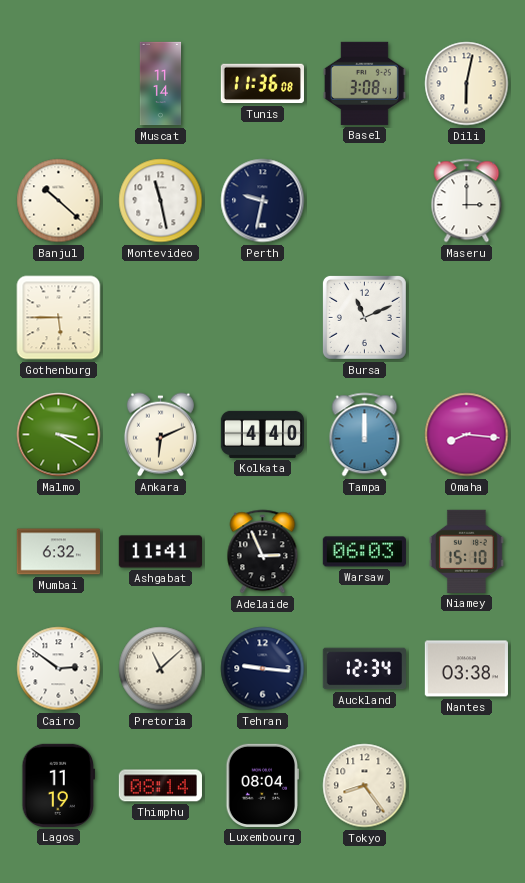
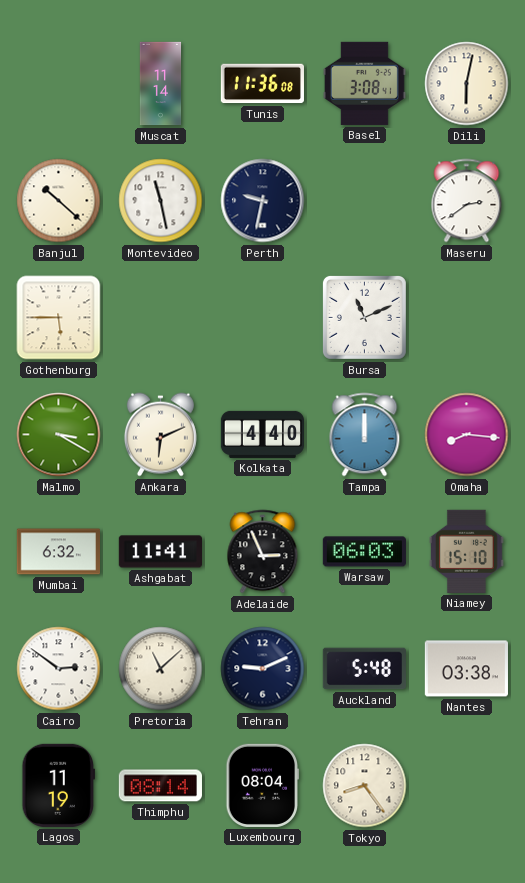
Maseru: 3:00 -> 2:39
Tehran: 9:16 -> 9:11
Auckland: 12:34 -> 5:48
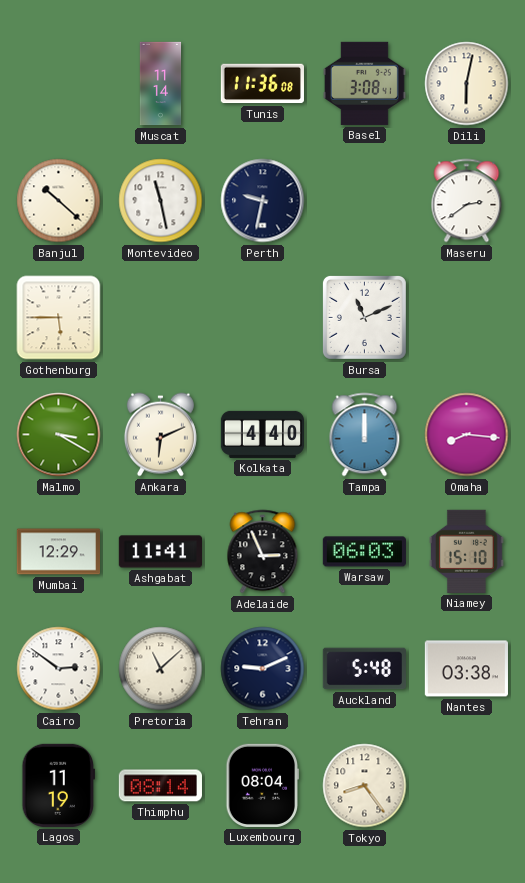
Mumbai: 6:32 -> 12:29
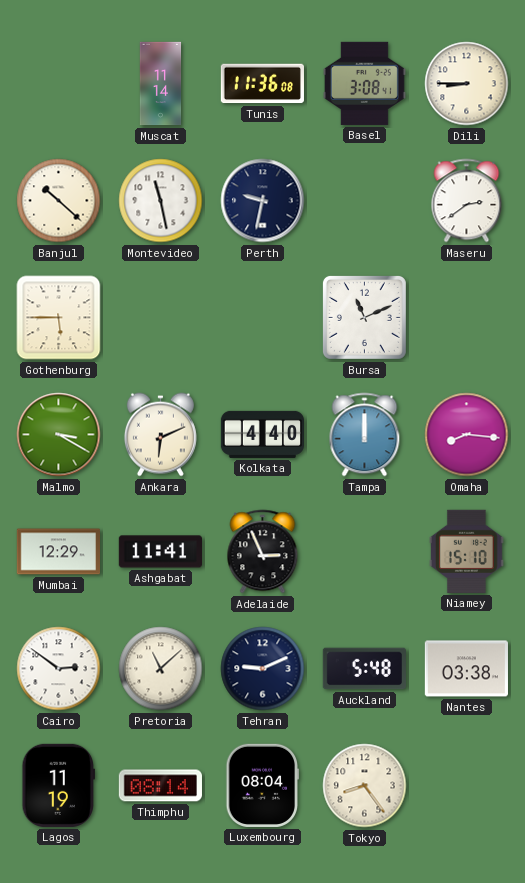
Dili: 6:02 -> 8:45
Warsaw: 06:03 -> none
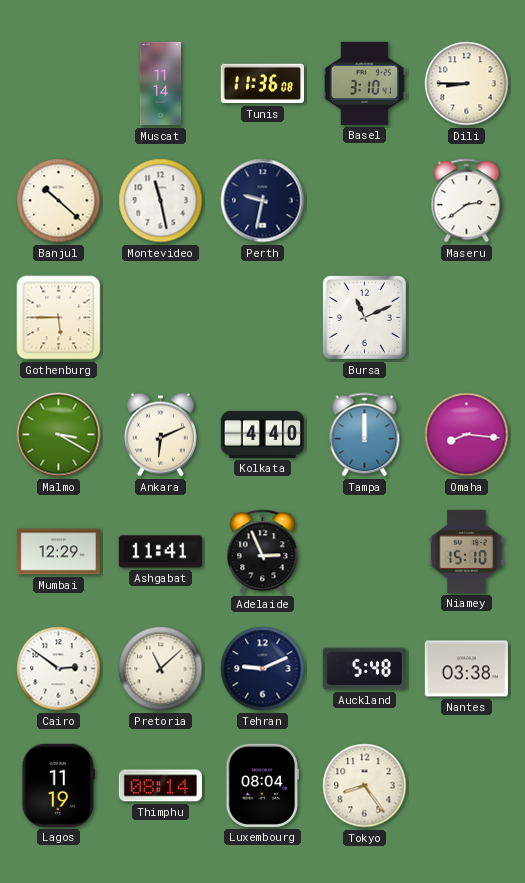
Basel: 3:08 -> 3:10
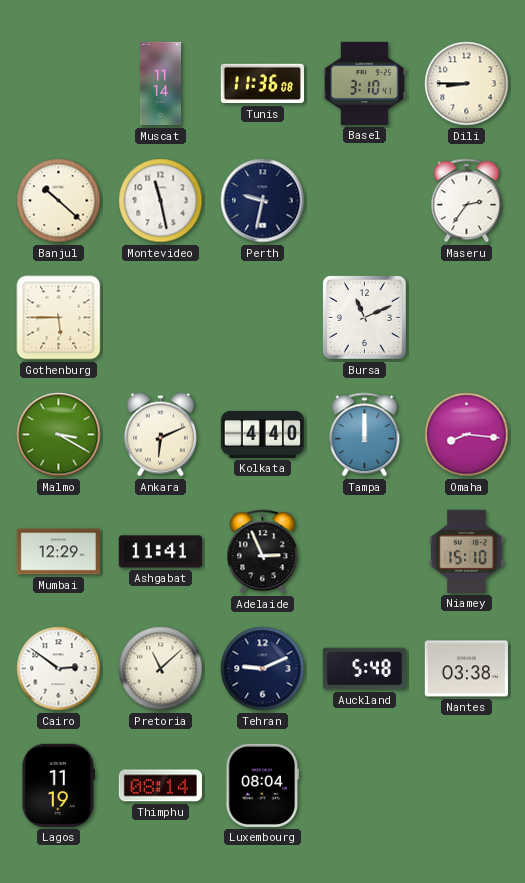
Maseru: 2:39 -> 2:36
Tokyo: 8:24 -> none
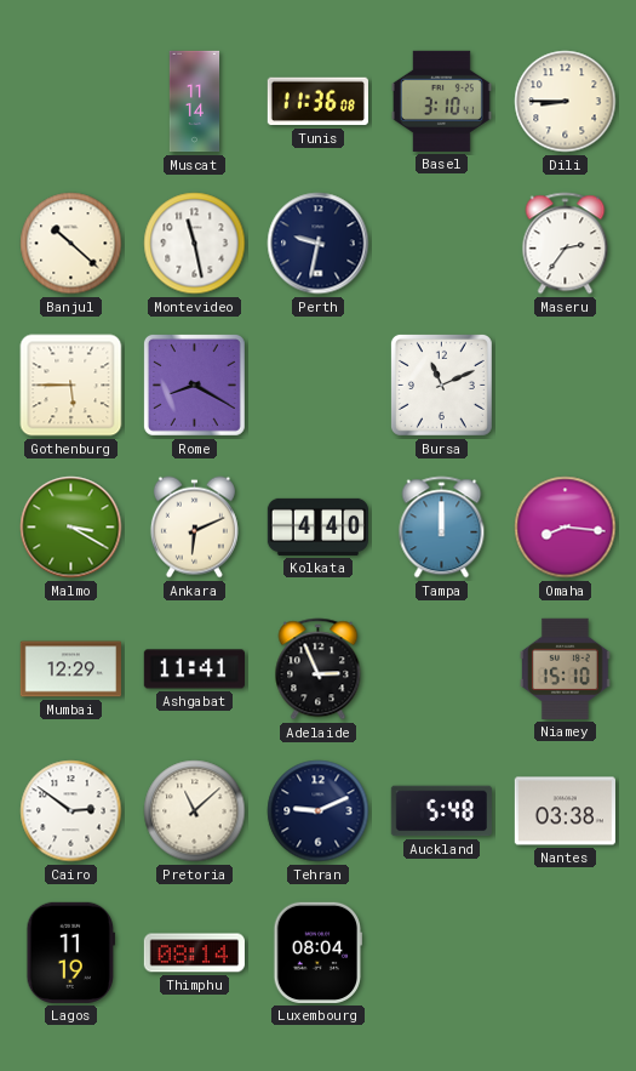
Rome: none -> 8:20
